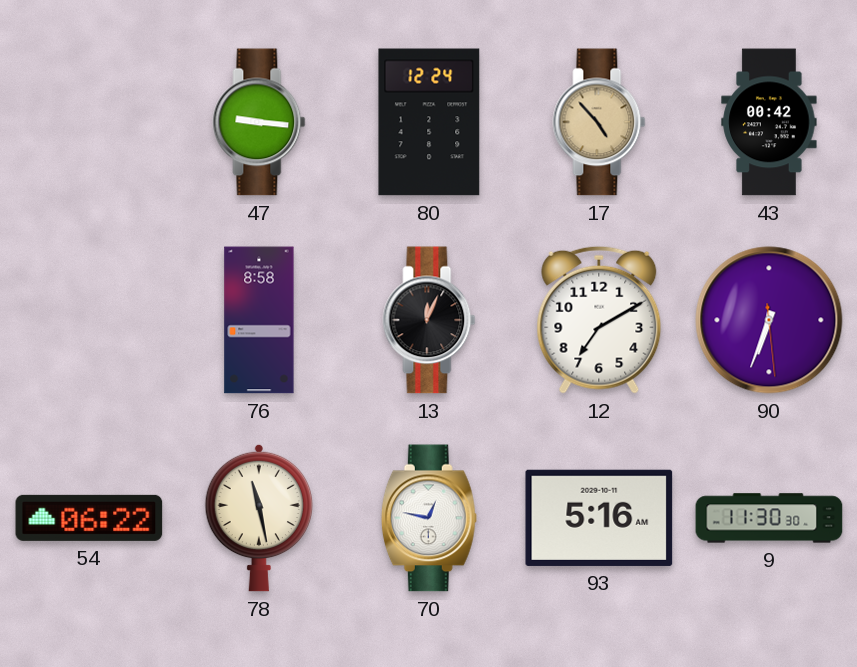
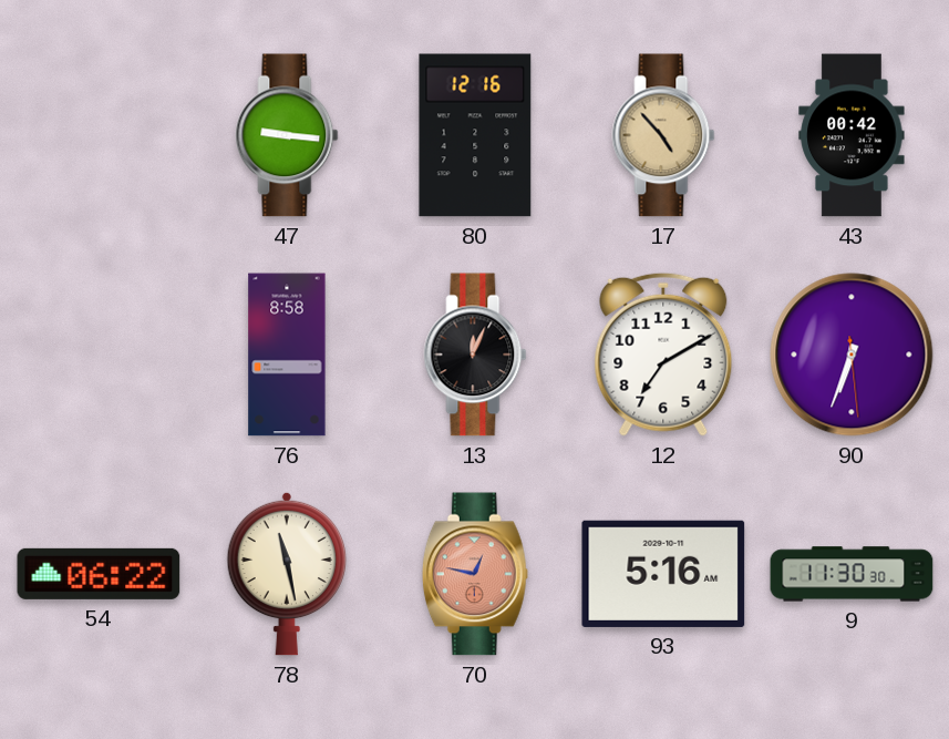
80: 12:24 -> 12:16
70 dial: white -> salmon
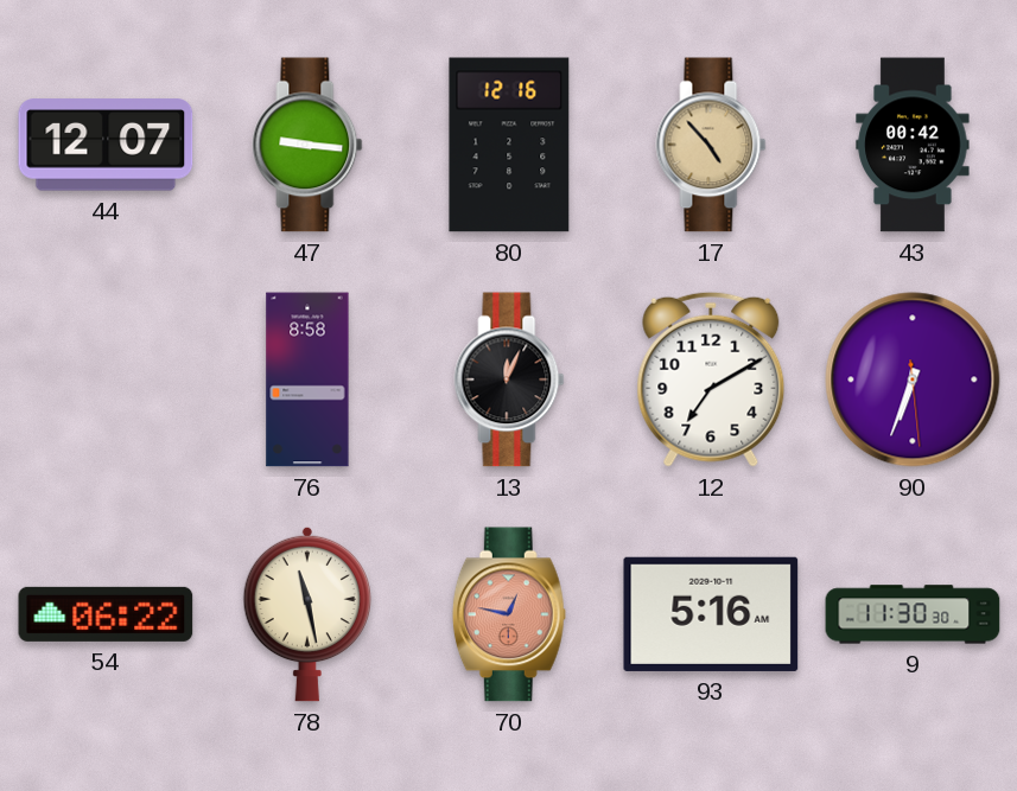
44: none -> 12:07
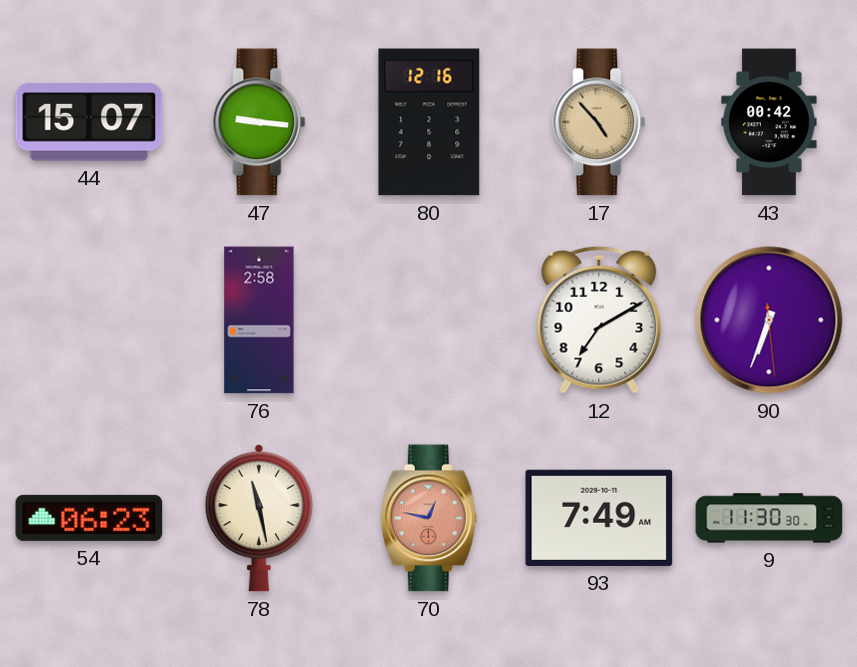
44: 12:07 -> 15:07
76: 8:58 -> 2:58
13: 12:04 -> none
54: 06:22 -> 06:23
93: 5:16 -> 7:49
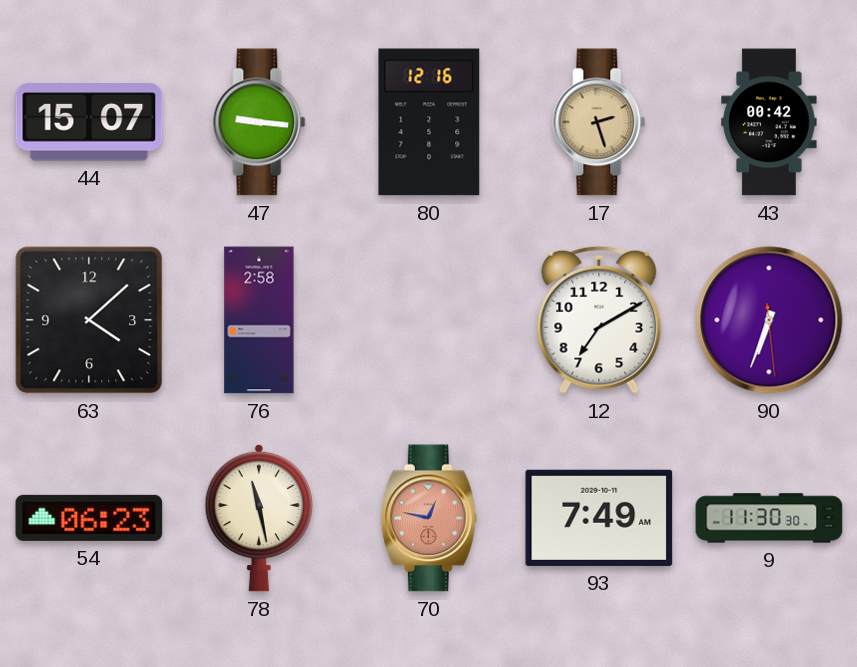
17: 4:53 -> 2:27
63: none -> 4:08
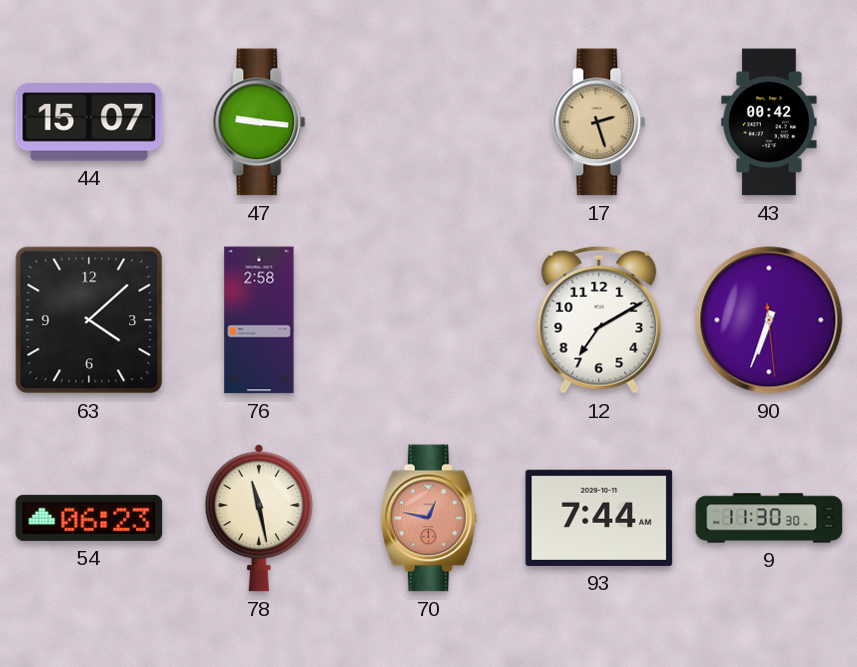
80: 12:16 -> none
93: 7:49 -> 7:44
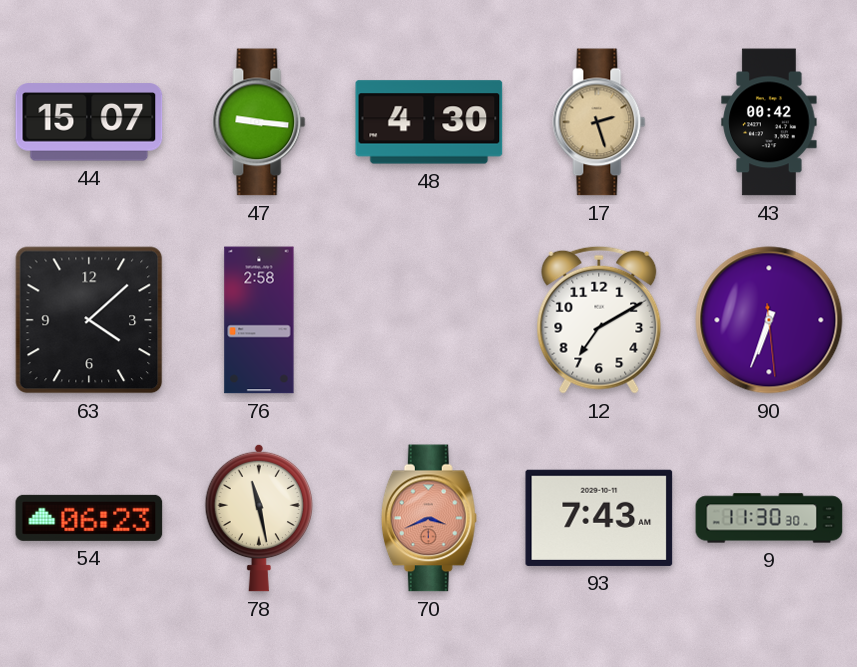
48: none -> 4:30
70: 12:47 -> 3:41
93: 7:44 -> 7:43
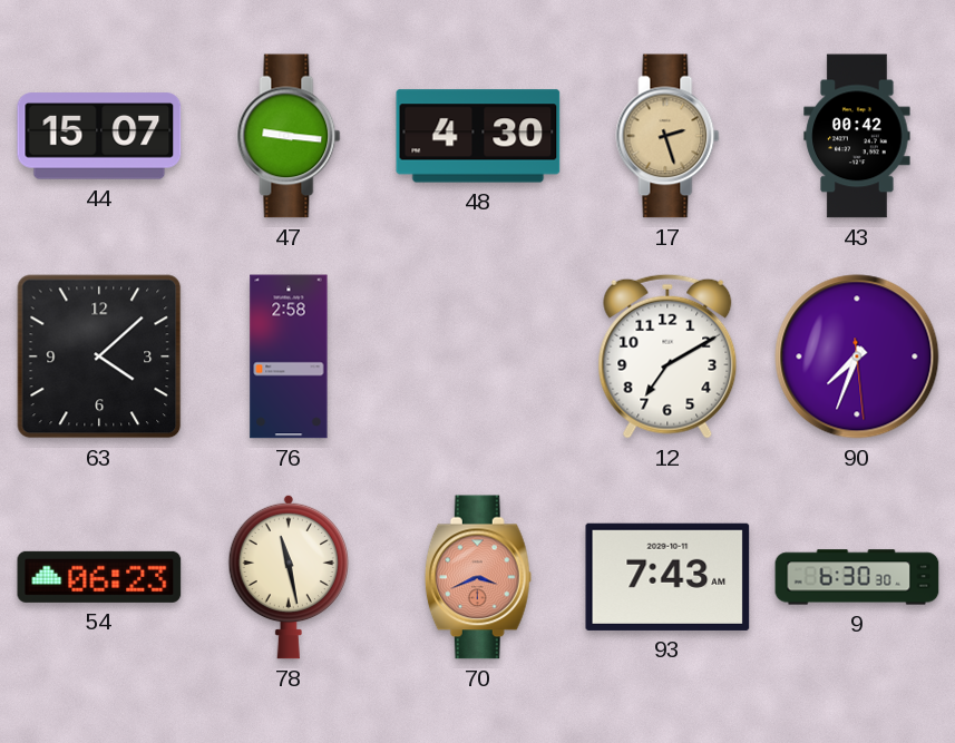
90: 6:33 -> 7:33
9: 11:30 -> 6:30
